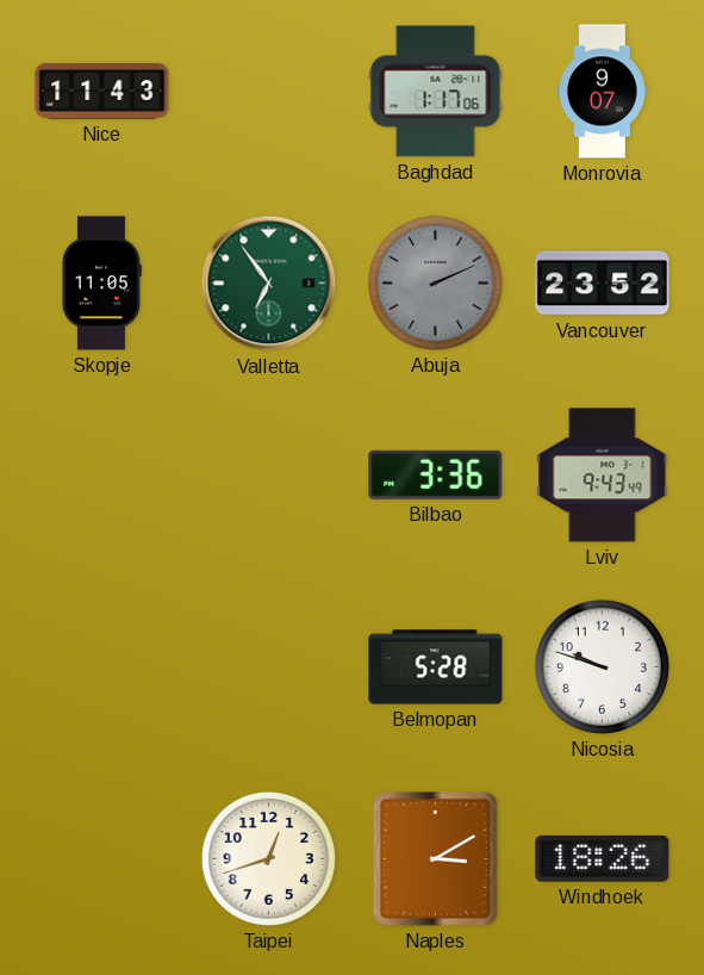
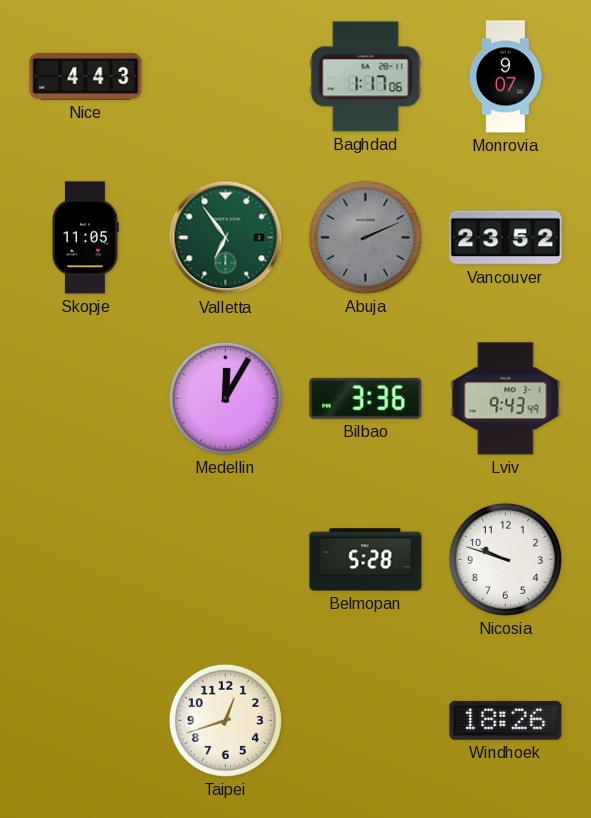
Nice: 11:43 -> 4:43
Medellin: none -> 12:05
Naples: 3:10 -> none
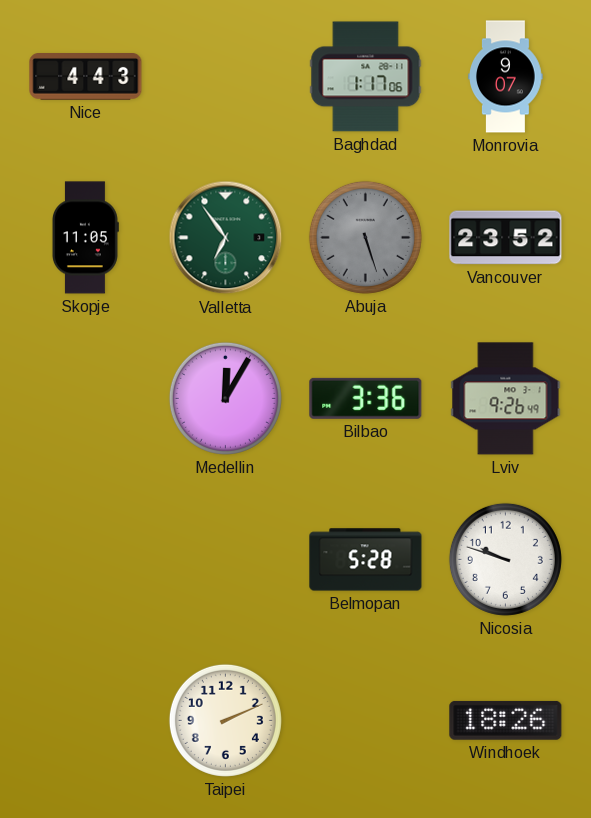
Abuja: 2:11 -> 5:27
Lviv: 9:43 -> 9:26
Taipei: 12:42 -> 2:11
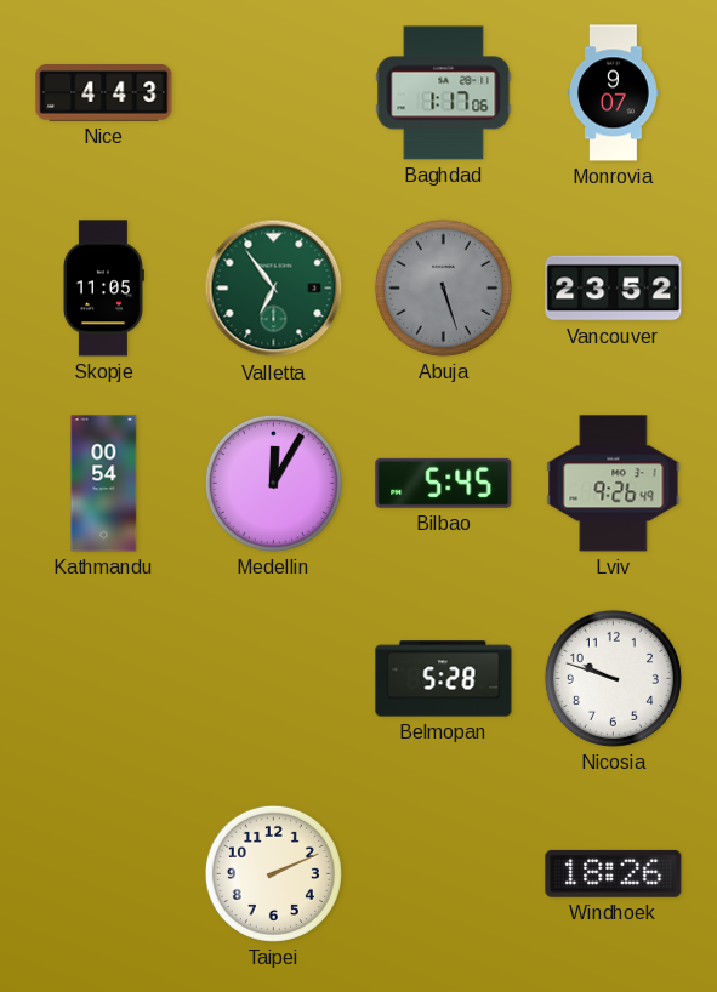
Kathmandu: none -> 00:54
Bilbao: 3:36 -> 5:45
